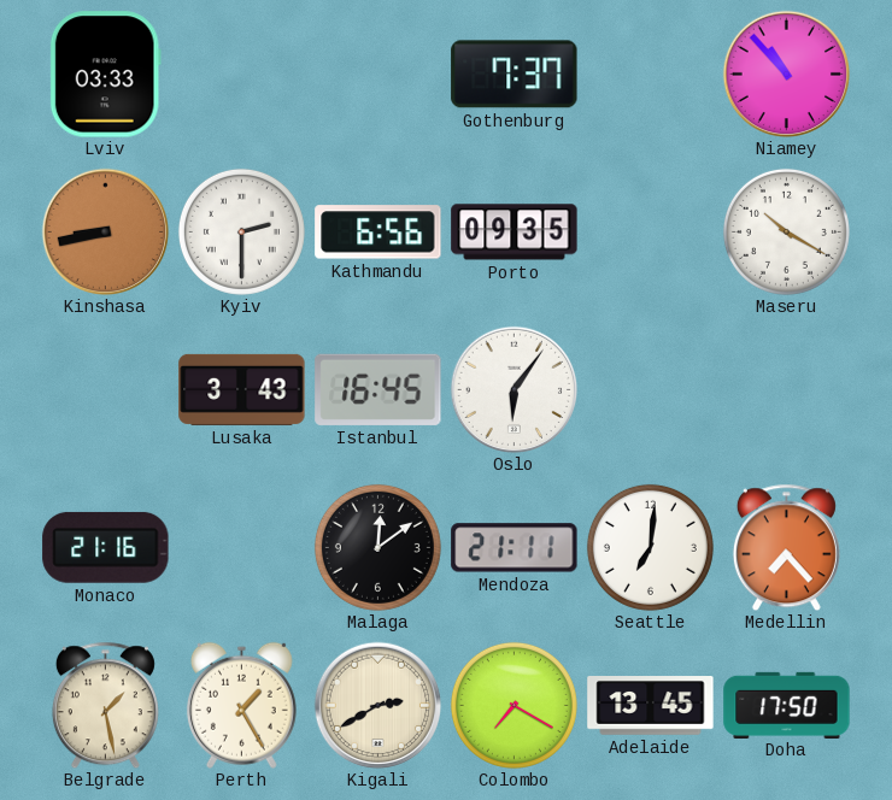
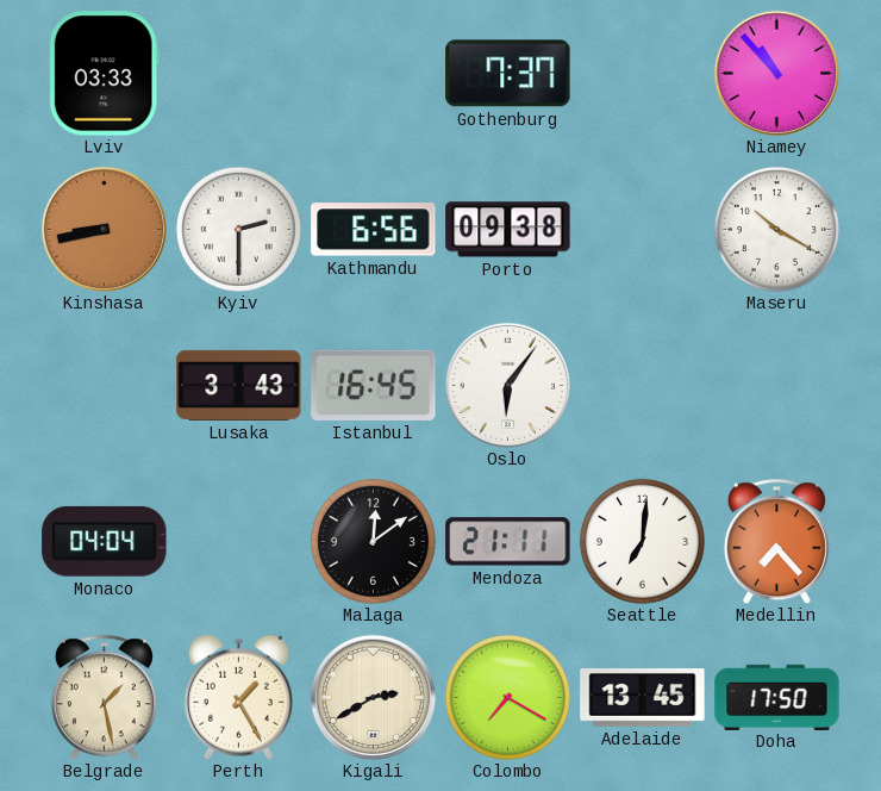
Porto: 09:35 -> 09:38
Monaco: 21:16 -> 04:04
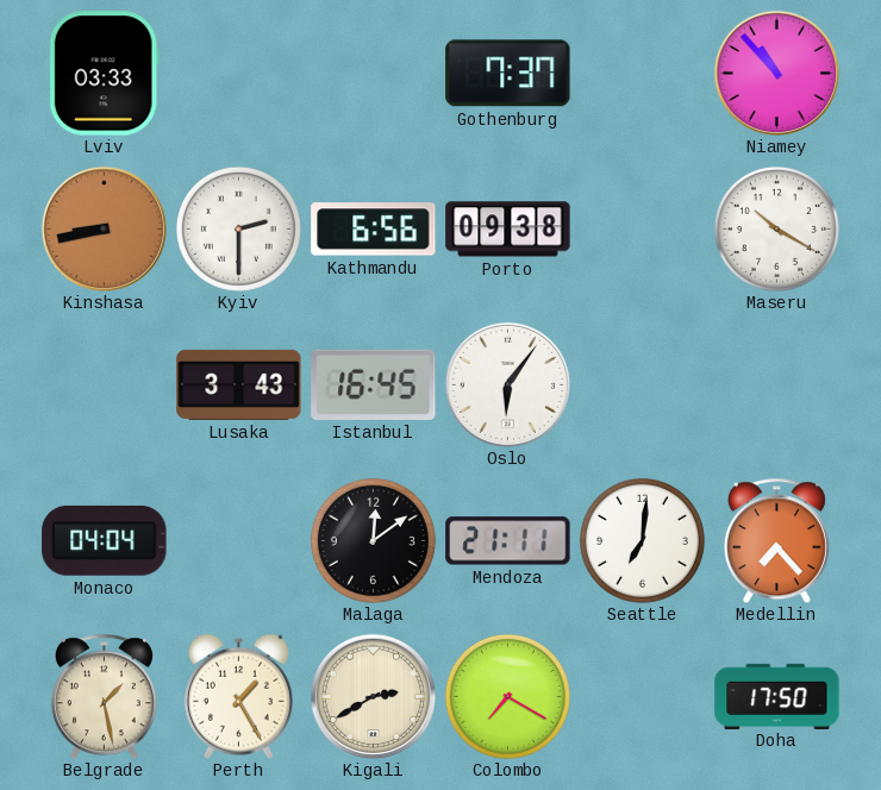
Adelaide: 13:45 -> none
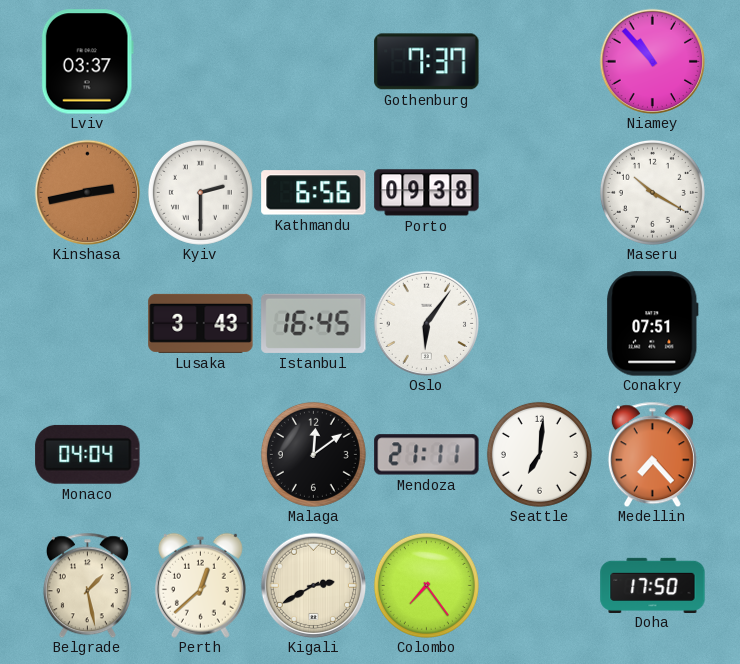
Lviv: 03:33 -> 03:37
Kinshasa: 8:43 -> 2:43
Conakry: none -> 07:51
Perth: 1:25 -> 12:38
Colombo: 7:20 -> 7:24
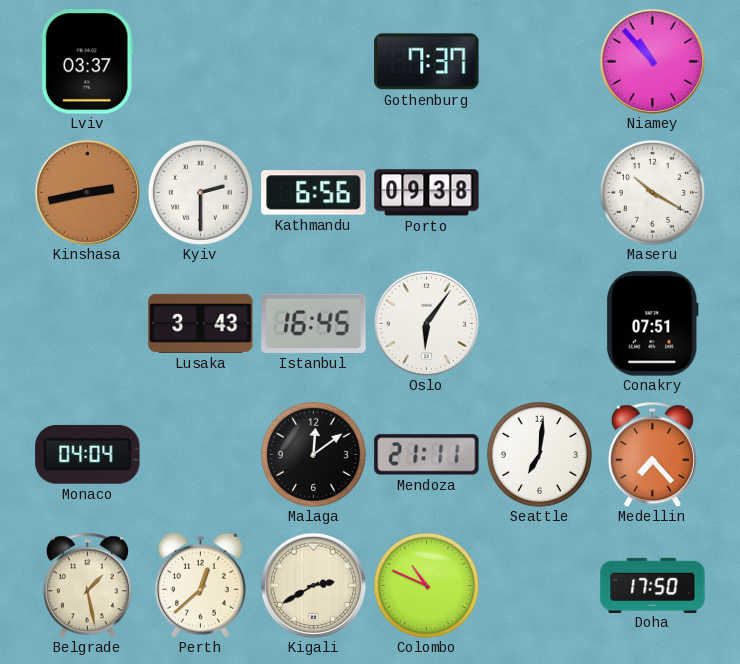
Colombo: 7:24 -> 10:49
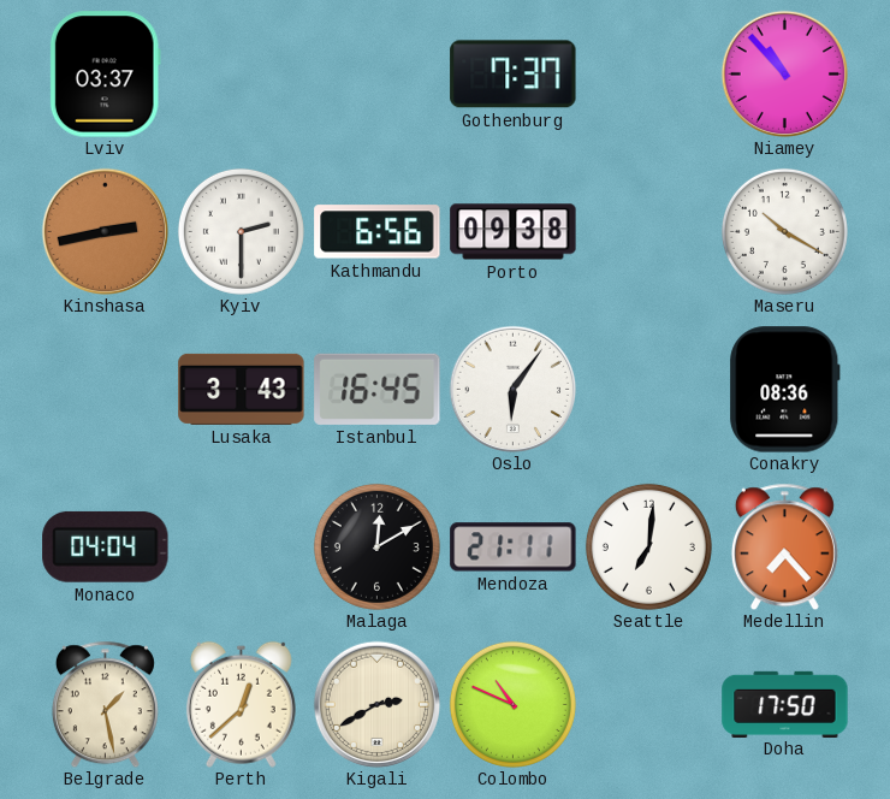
Conakry: 07:51 -> 08:36
Malaga: 12:09 -> 12:10
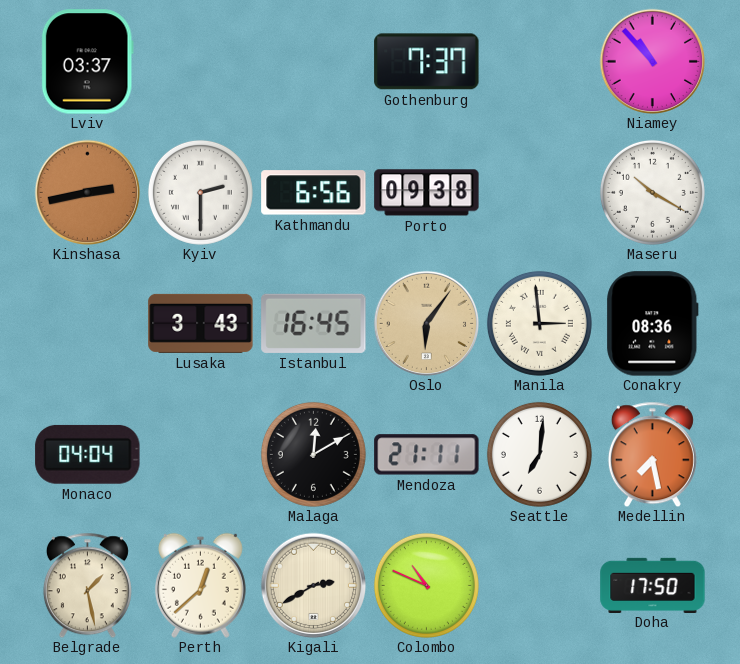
Oslo dial: white -> champagne
Manila: none -> 2:59
Medellin: 7:23 -> 7:28
